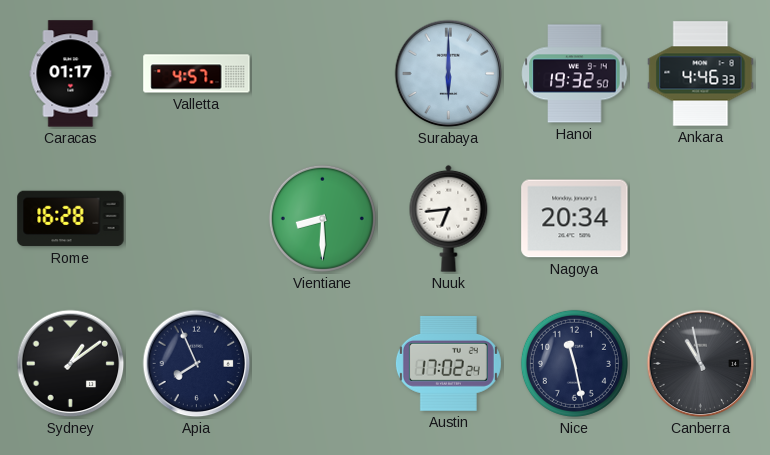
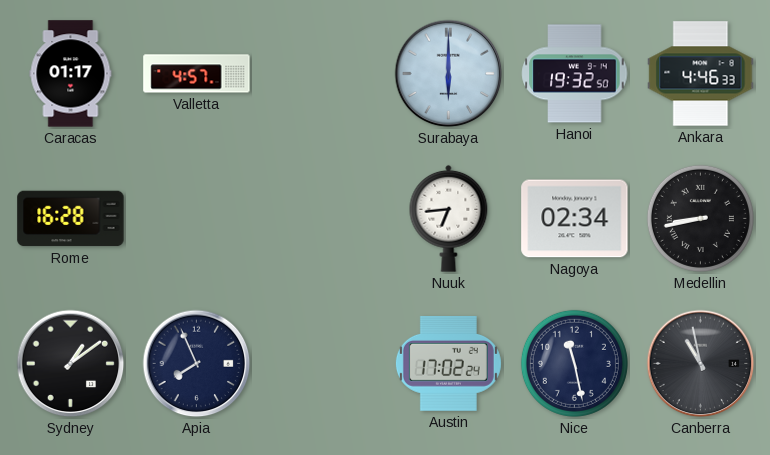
Vientiane: 8:30 -> none
Nagoya: 20:34 -> 02:34
Medellin: none -> 8:43
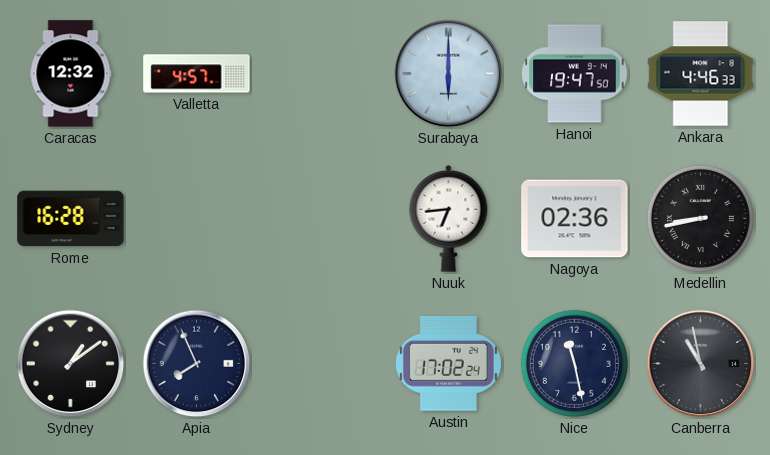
Caracas: 01:17 -> 12:32
Hanoi: 19:32 -> 19:47
Nagoya: 02:34 -> 02:36
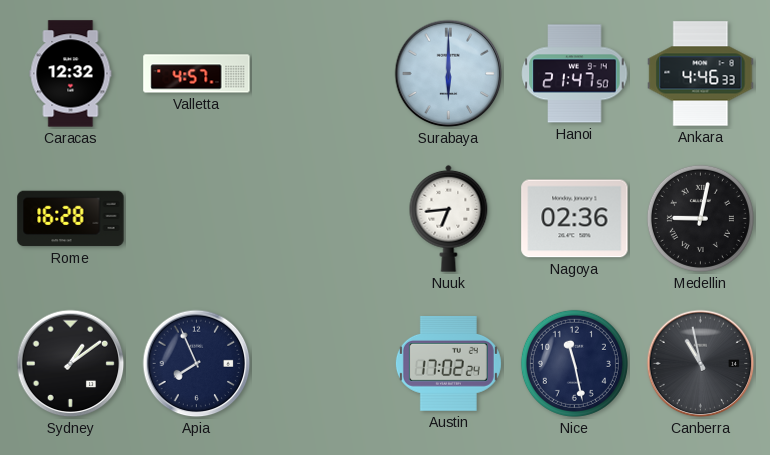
Hanoi: 19:47 -> 21:47
Medellin: 8:43 -> 9:02
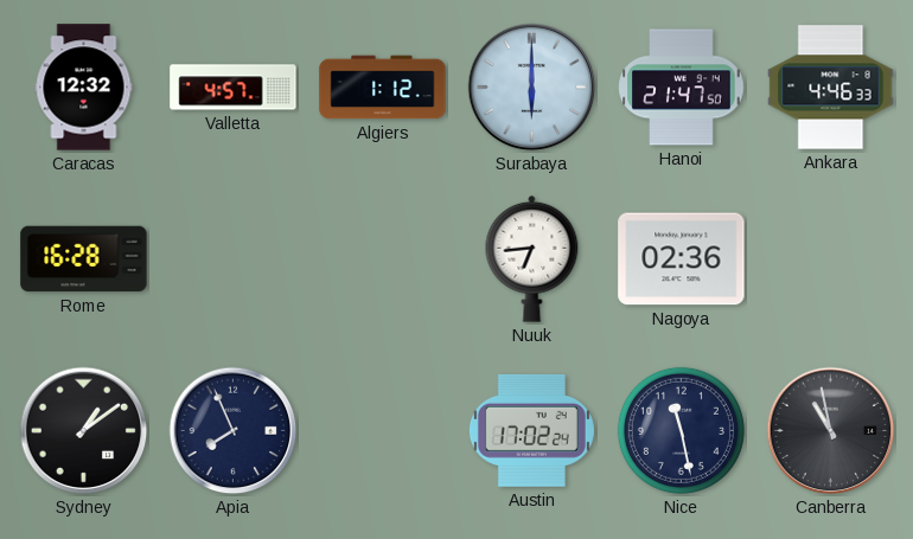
Algiers: none -> 1:12
Medellin: 9:02 -> none
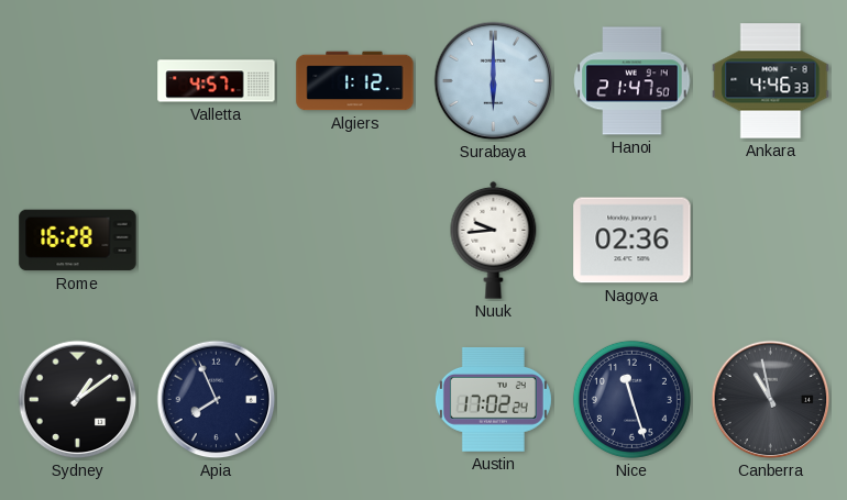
Caracas: 12:32 -> none
Nuuk: 6:44 -> 9:44
Nice: 11:28 -> 11:27
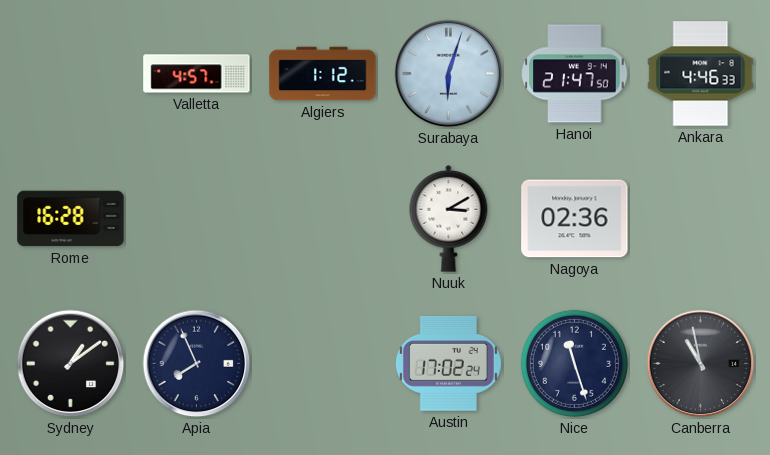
Surabaya: 6:00 -> 6:03
Nuuk: 9:44 -> 3:10
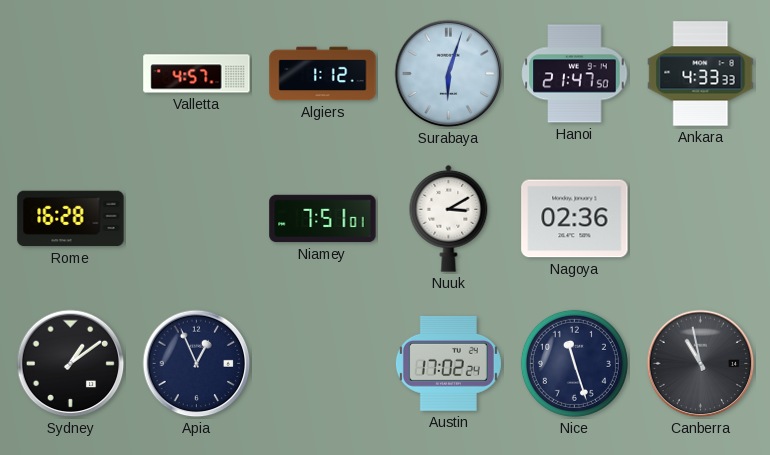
Ankara: 4:46 -> 4:33
Niamey: none -> 7:51
Apia: 7:56 -> 12:56
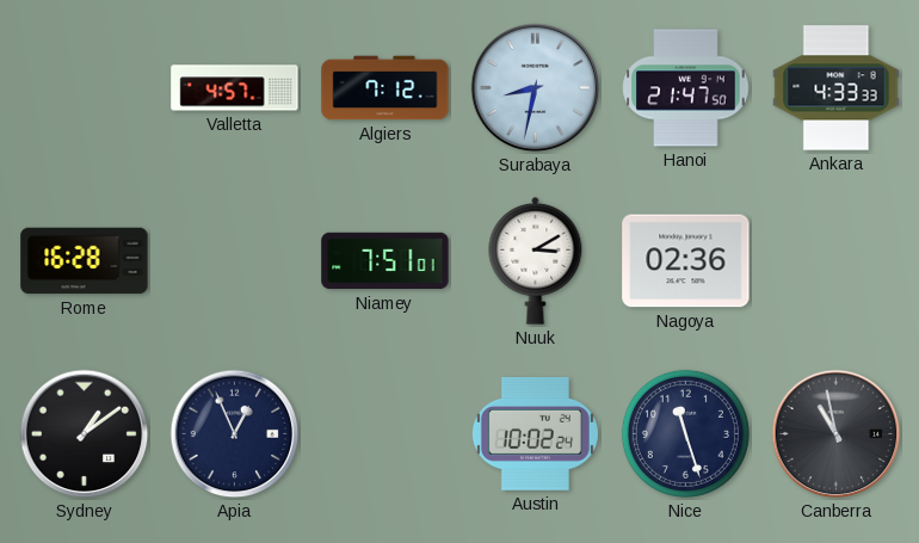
Algiers: 1:12 -> 7:12
Surabaya: 6:03 -> 8:32
Austin: 17:02 -> 10:02
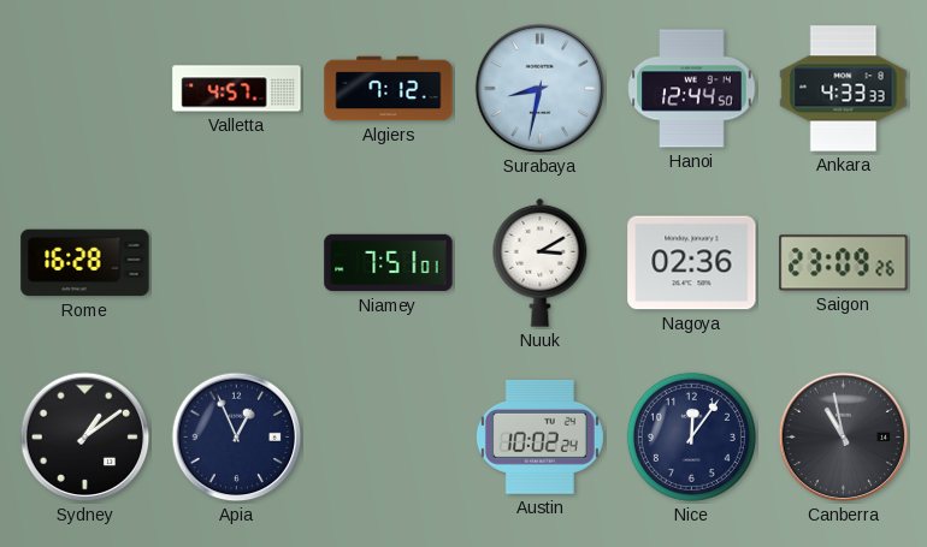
Hanoi: 21:47 -> 12:44
Saigon: none -> 23:09
Nice: 11:27 -> 12:06
